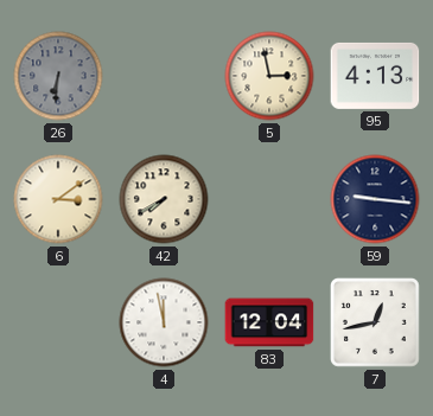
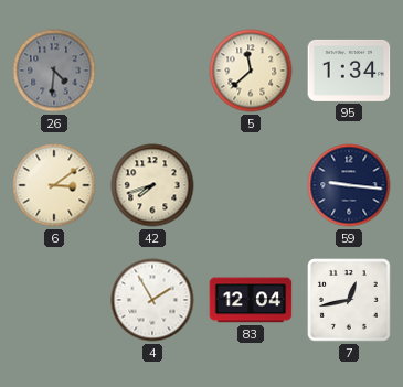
26: 6:31 -> 4:31
5: 2:58 -> 11:38
95: 4:13 -> 1:34
42: 7:40 -> 7:42
4: 11:58 -> 1:55
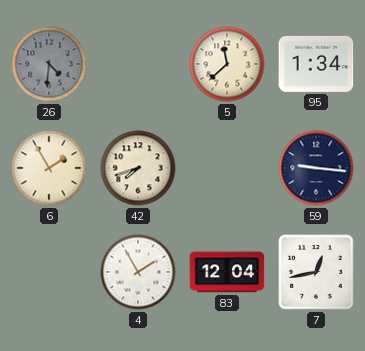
6: 3:09 -> 1:55
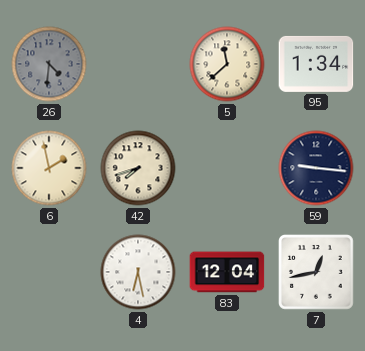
6: 1:55 -> 1:58
4: 1:55 -> 6:28
